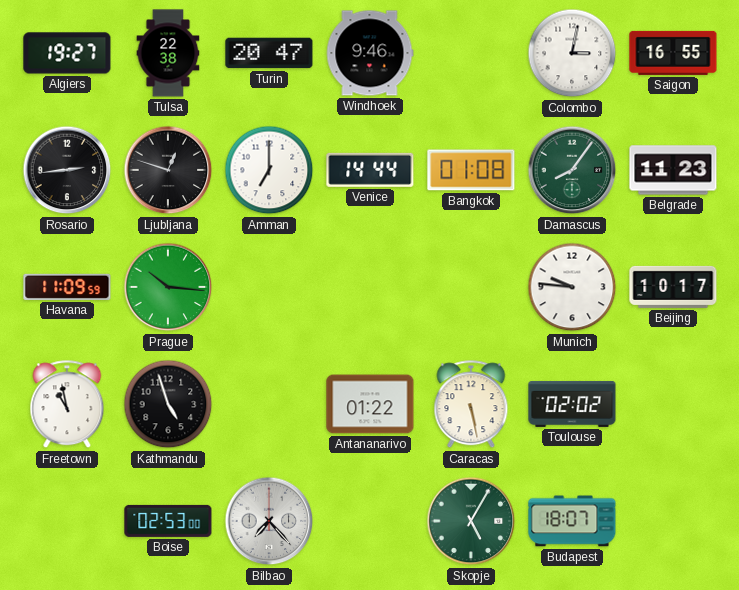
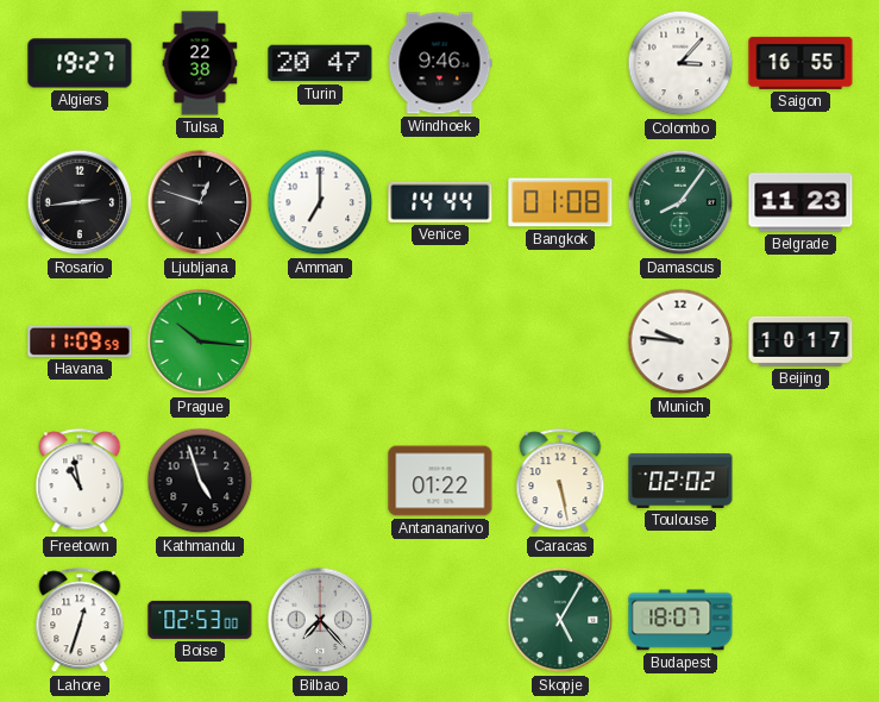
Colombo: 3:02 -> 3:07
Lahore: none -> 12:33
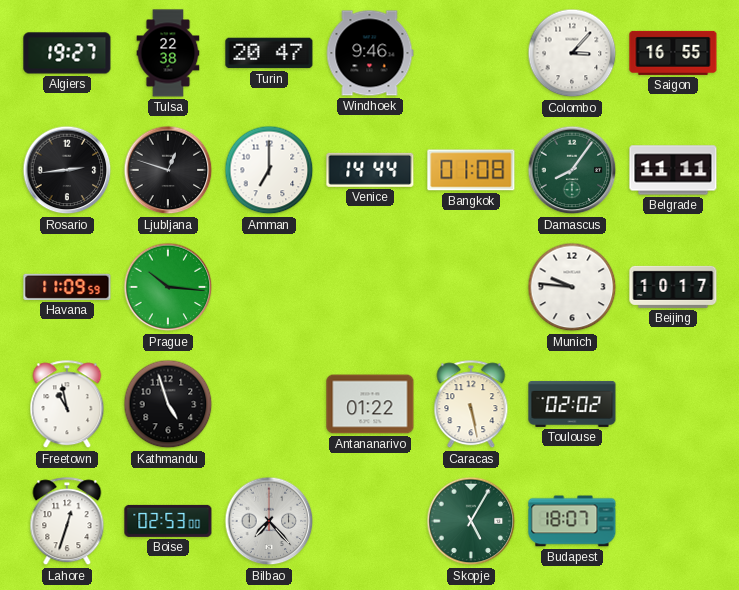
Belgrade: 11:23 -> 11:11
